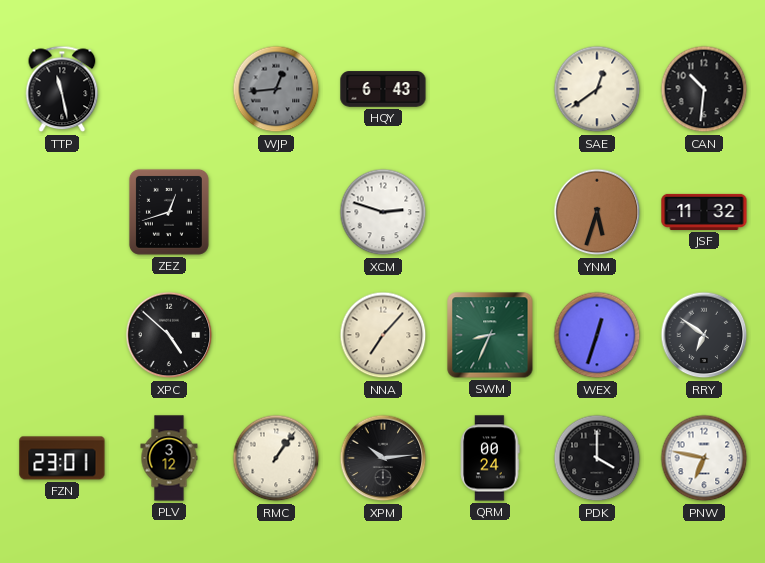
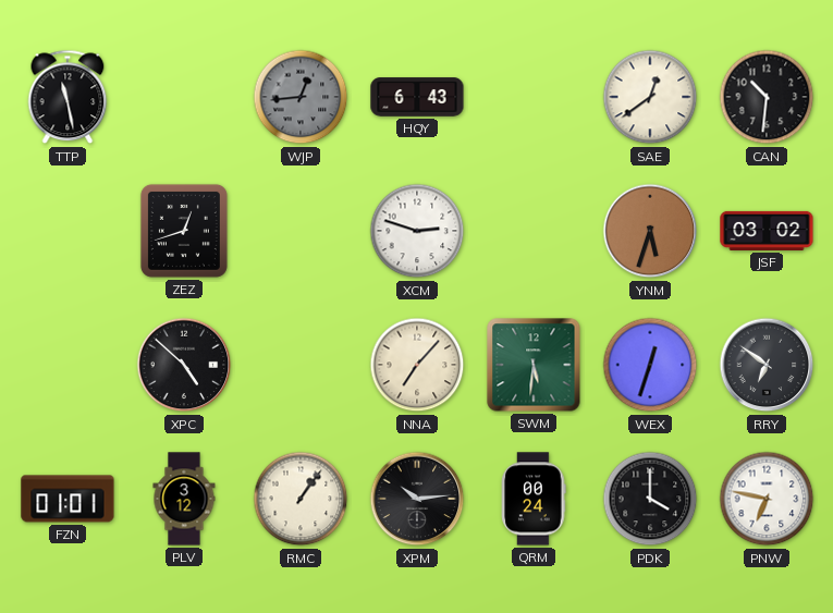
JSF: 11:32 -> 03:02
SWM: 8:34 -> 5:31
FZN: 23:01 -> 01:01
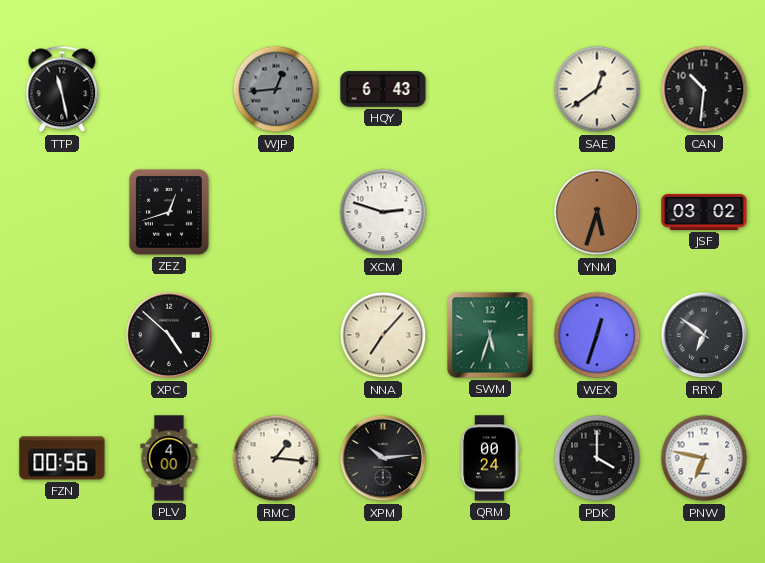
SWM: 5:31 -> 5:33
FZN: 01:01 -> 00:56
PLV: 3:12 -> 4:00
RMC: 1:06 -> 1:16
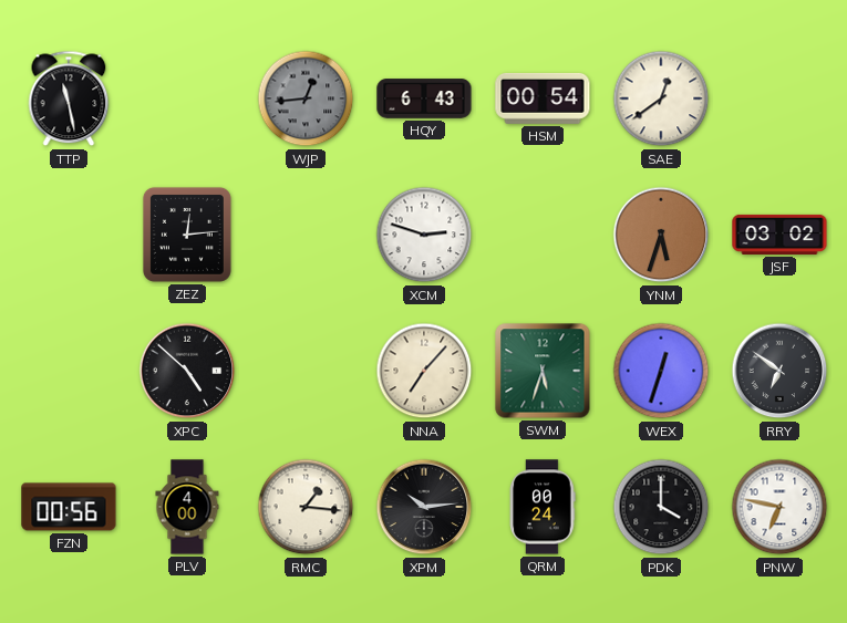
HSM: none -> 00:54
CAN: 10:31 -> none
ZEZ: 12:42 -> 12:14
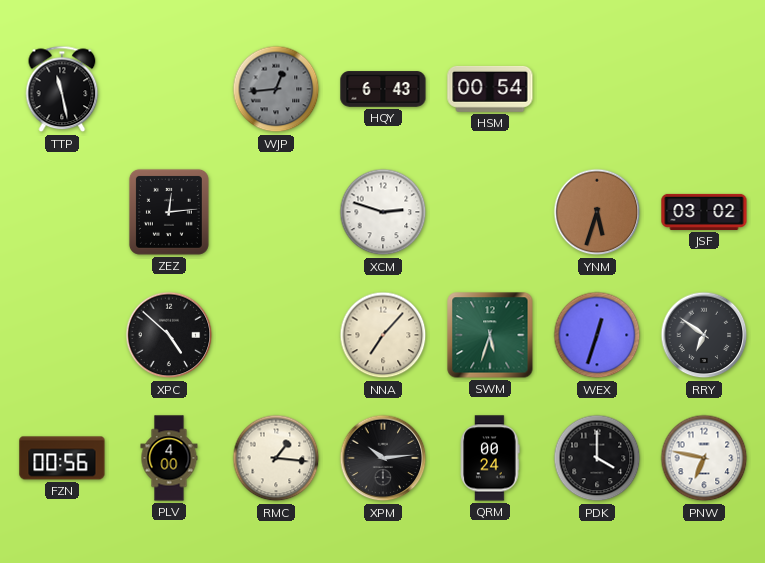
SAE: 12:39 -> none
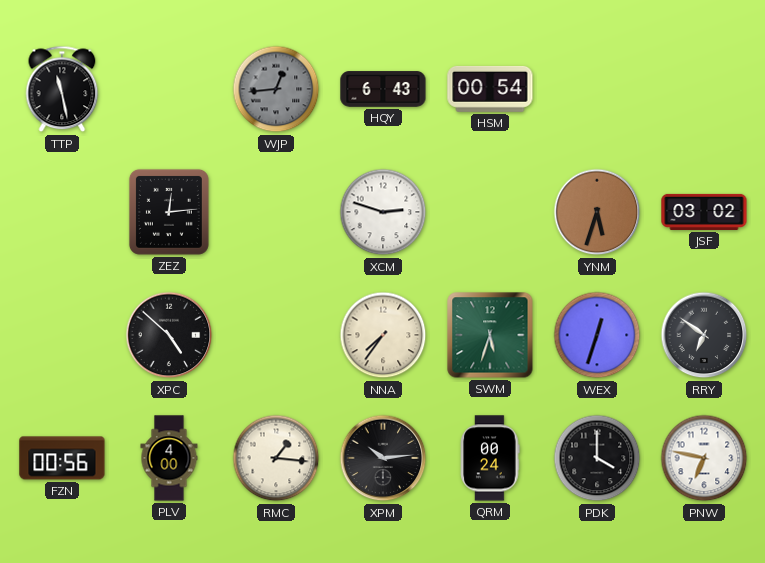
NNA: 7:07 -> 7:36
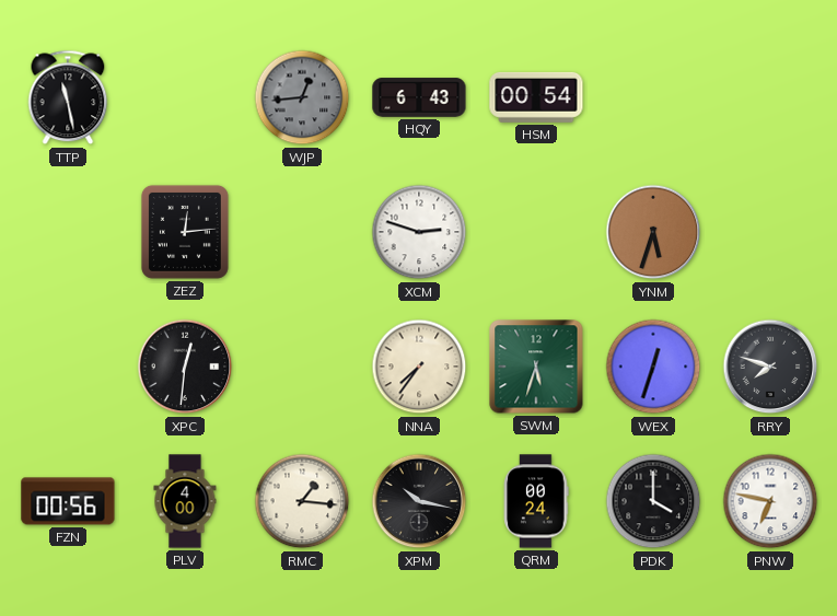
JSF: 03:02 -> none
XPC: 4:52 -> 12:31
RRY: 6:51 -> 7:48
XPM: 10:14 -> 10:17
